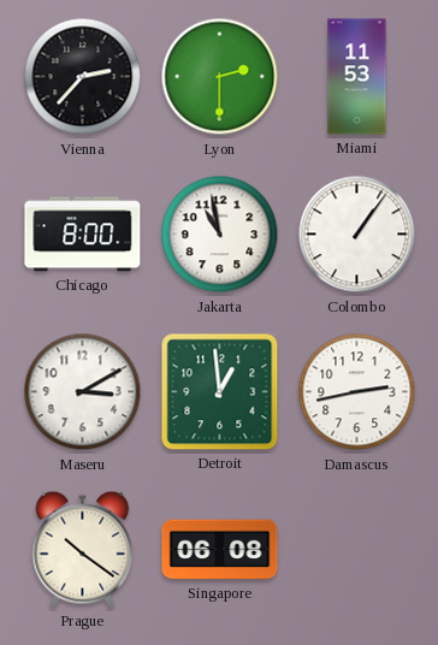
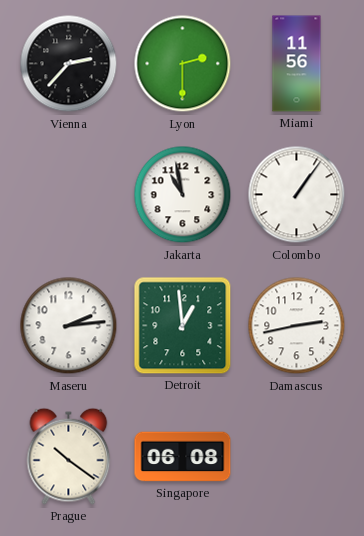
Miami: 11:53 -> 11:56
Chicago: 8:00 -> none
Maseru: 3:10 -> 2:14
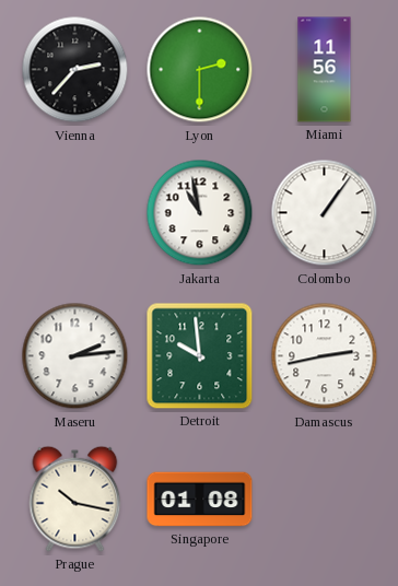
Detroit: 12:59 -> 9:59
Prague: 10:21 -> 10:17
Singapore: 06:08 -> 01:08
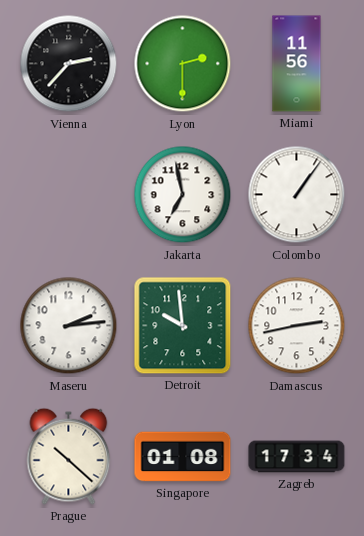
Jakarta: 10:58 -> 6:58
Prague: 10:17 -> 10:22
Zagreb: none -> 17:34
